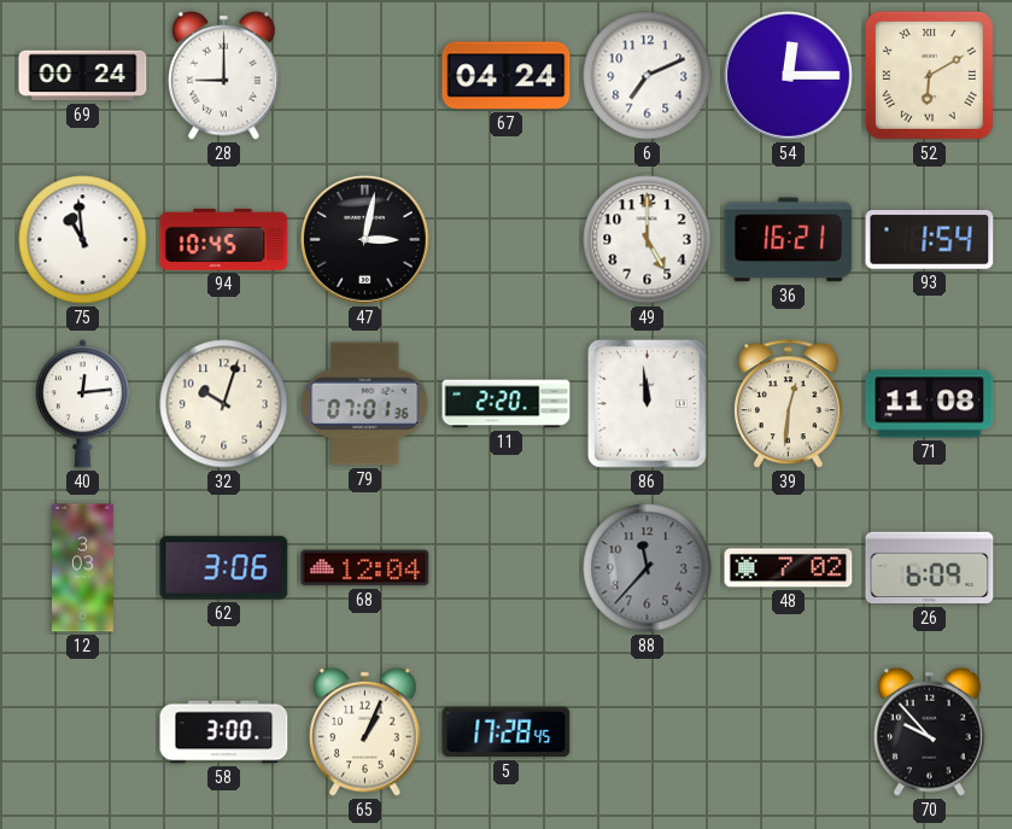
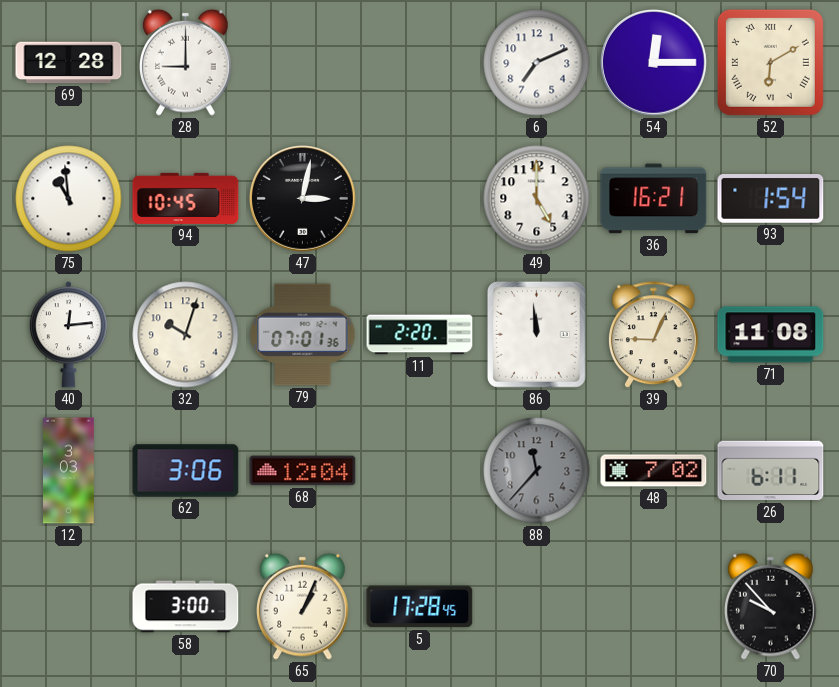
69: 00:24 -> 12:28
67: 04:24 -> none
39: 12:31 -> 9:04
26: 6:09 -> 6:11
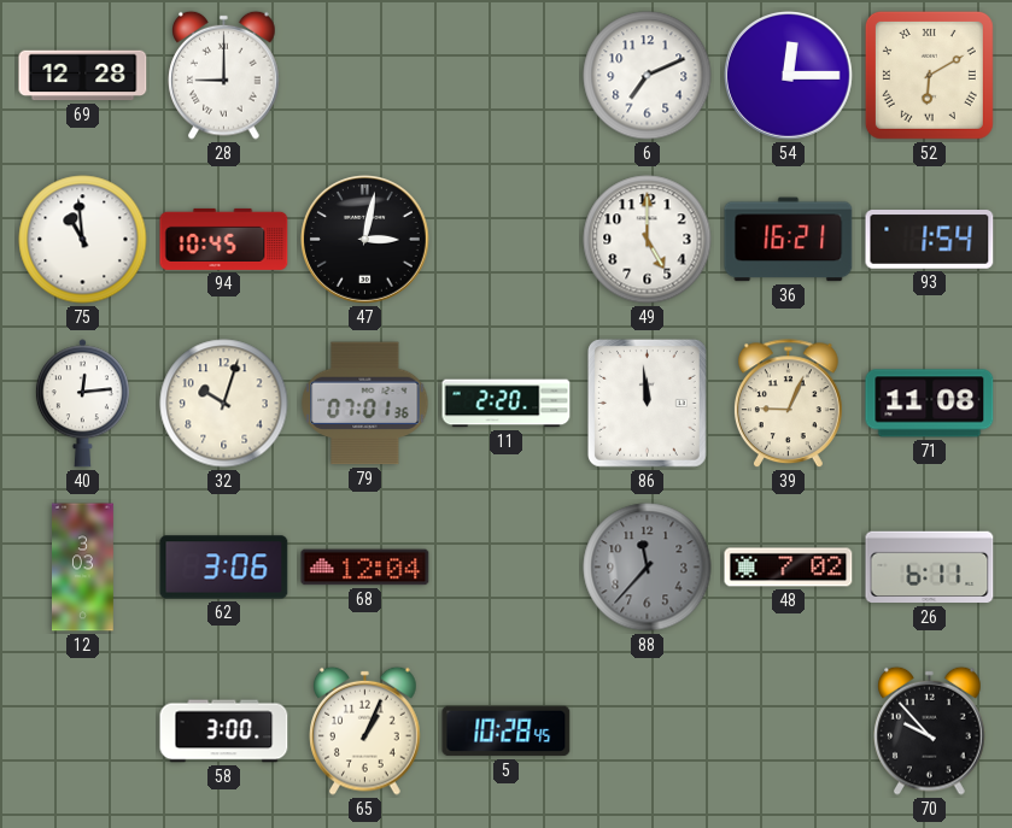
5: 17:28 -> 10:28
